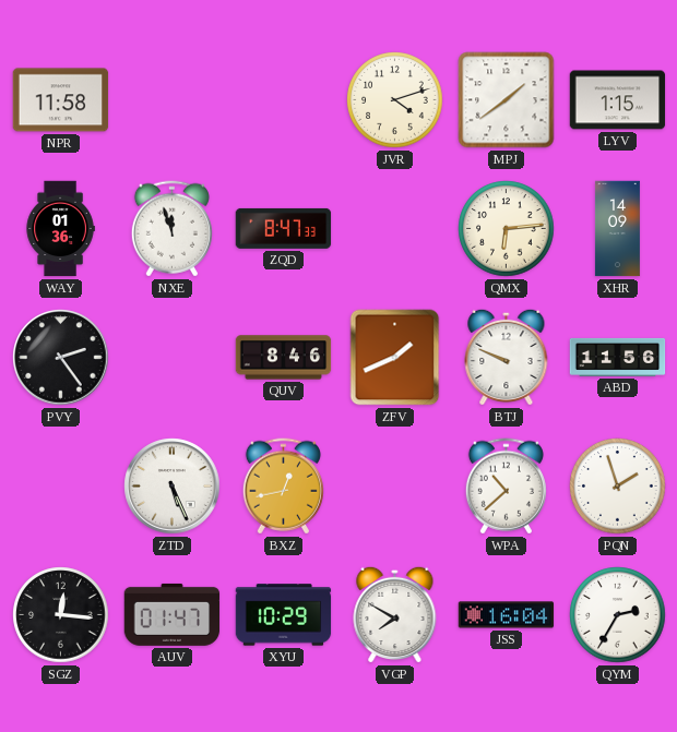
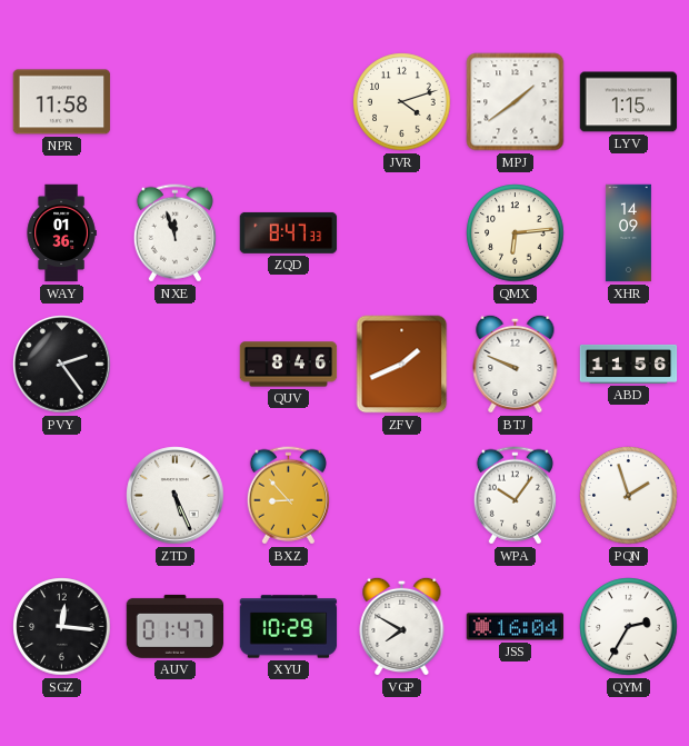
BXZ: 12:43 -> 8:53
WPA: 10:38 -> 10:06
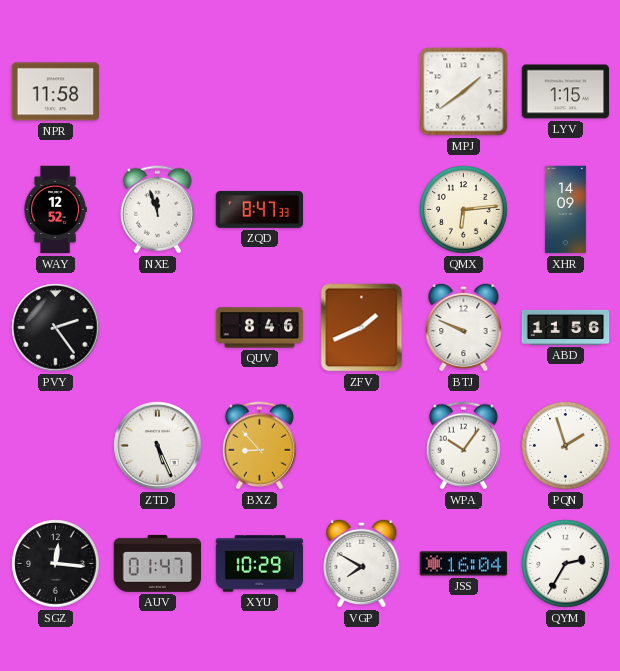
JVR: 4:12 -> none
WAY: 01:36 -> 12:52
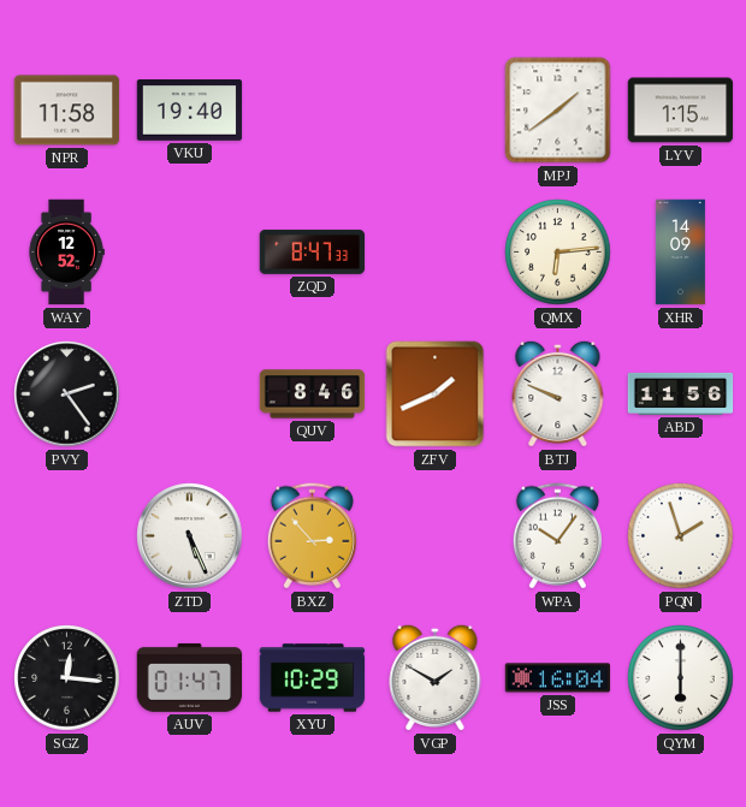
VKU: none -> 19:40
NXE: 11:57 -> none
BXZ: 8:53 -> 2:53
VGP: 7:50 -> 1:50
QYM: 2:35 -> 6:00
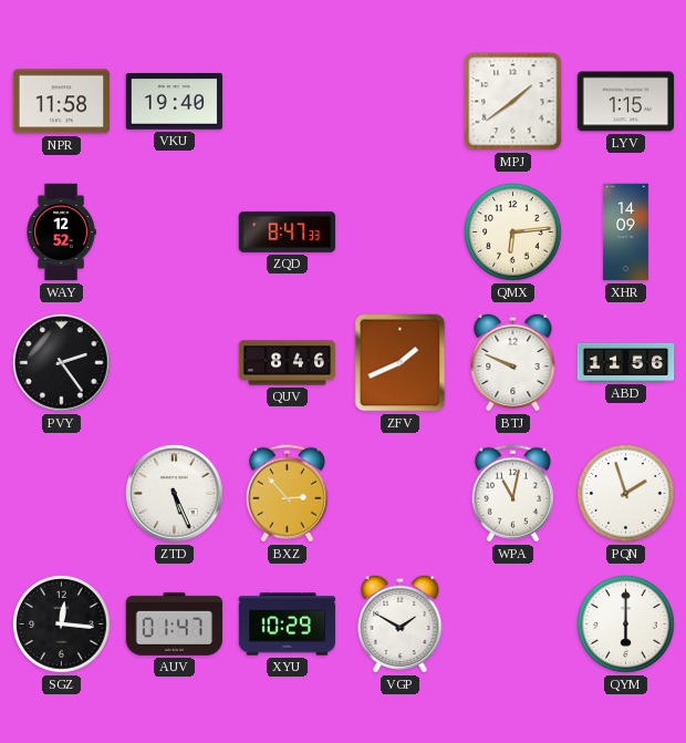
WPA: 10:06 -> 11:02
JSS: 16:04 -> none
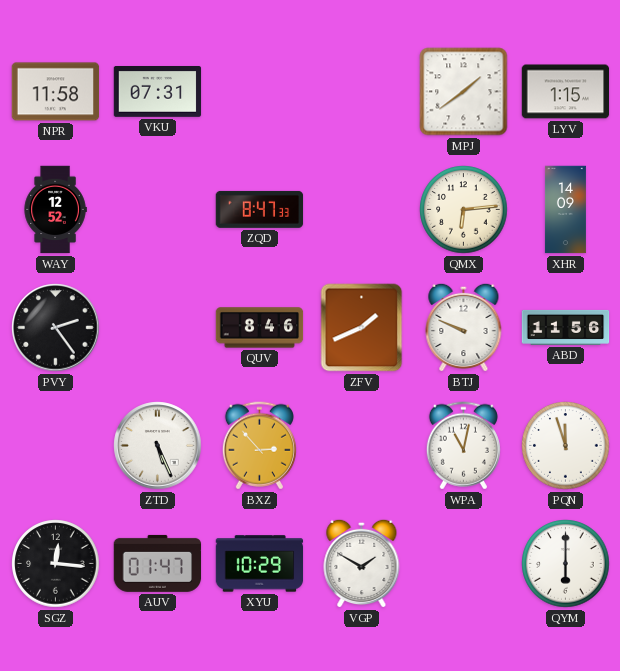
VKU: 19:40 -> 07:31
PQN: 1:57 -> 11:57
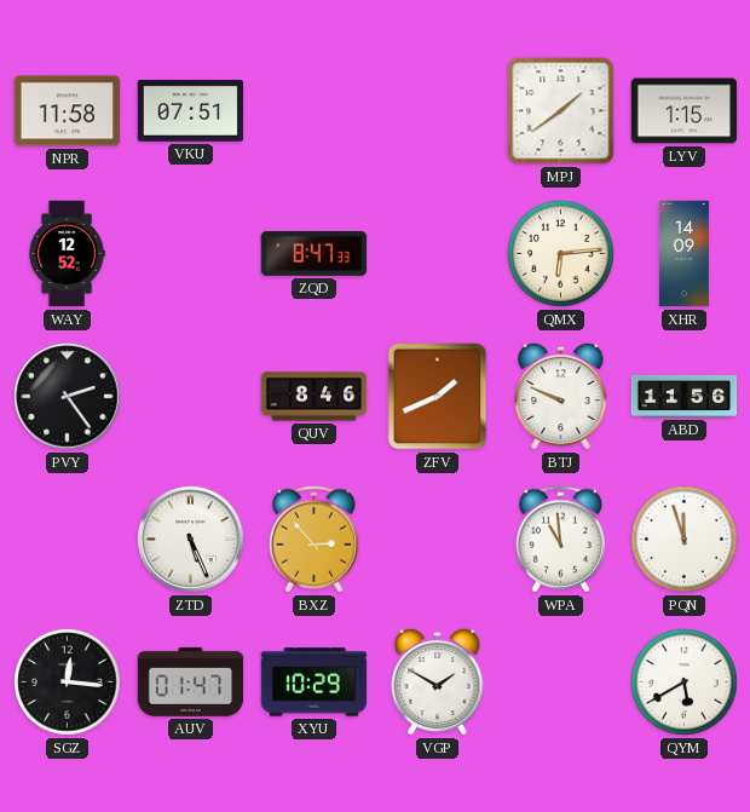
VKU: 07:31 -> 07:51
WPA: 11:02 -> 10:59
QYM: 6:00 -> 5:40
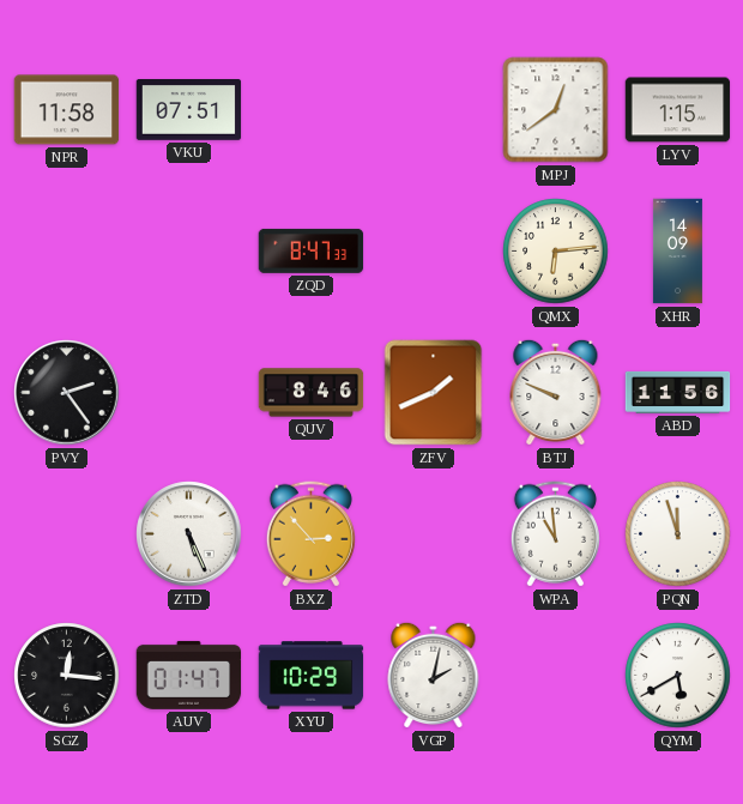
MPJ: 1:39 -> 12:39
WAY: 12:52 -> none
VGP: 1:50 -> 2:02
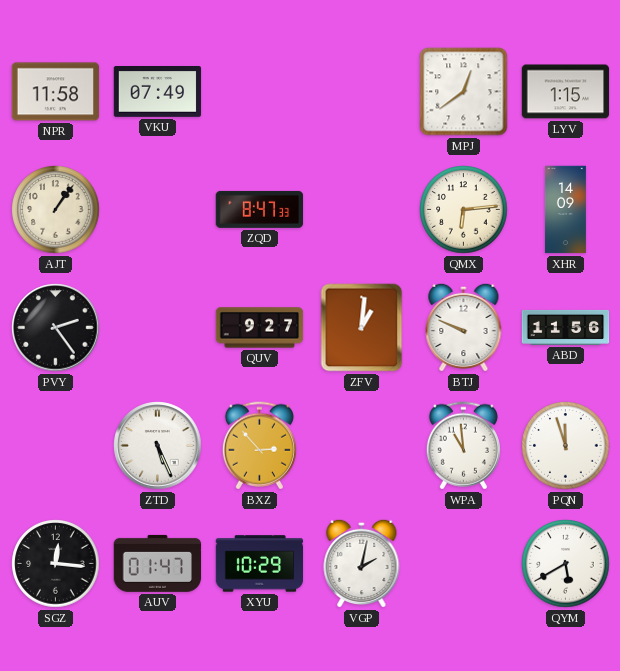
VKU: 07:51 -> 07:49
AJT: none -> 1:06
QUV: 8:46 -> 9:27
ZFV: 1:41 -> 1:01
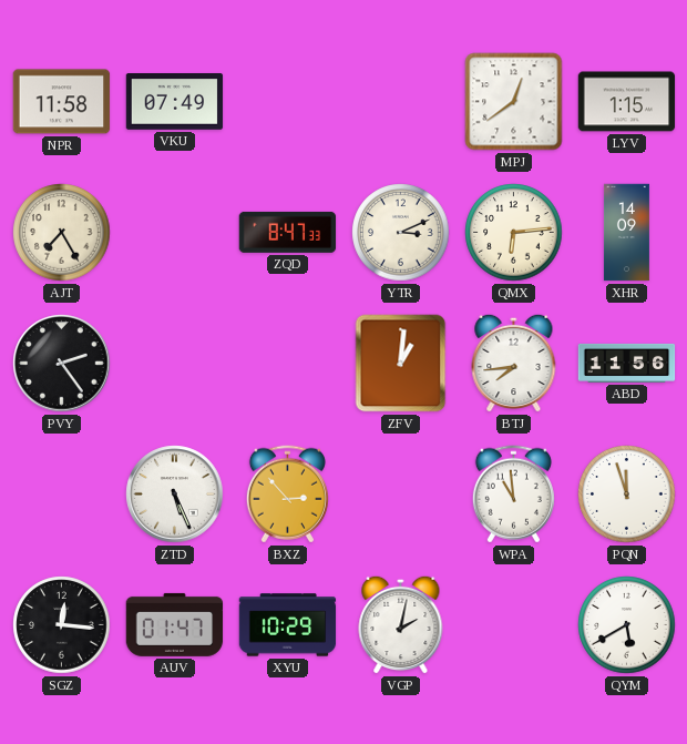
AJT: 1:06 -> 7:25
YTR: none -> 3:11
QUV: 9:27 -> none
BTJ: 9:49 -> 7:44
